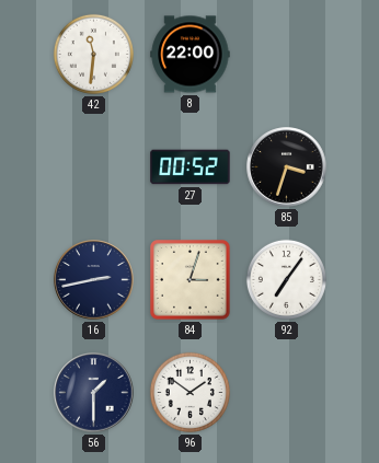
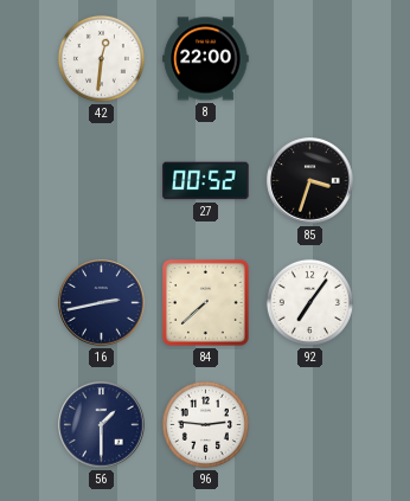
42: 11:31 -> 12:31
84: 3:03 -> 7:38
96: 1:51 -> 2:46
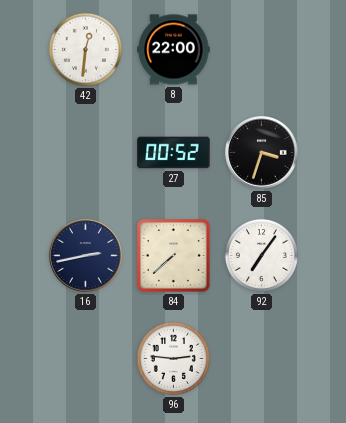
56: 1:30 -> none
